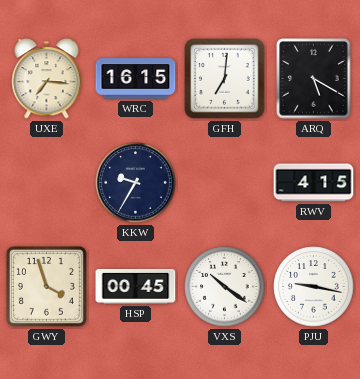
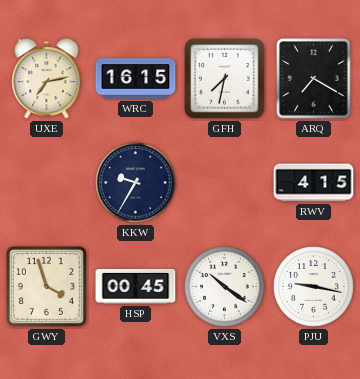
UXE: 7:16 -> 7:13
GFH: 7:01 -> 7:32
ARQ: 5:20 -> 7:20
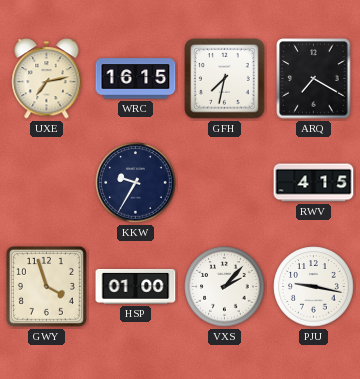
HSP: 00:45 -> 01:00
VXS: 10:21 -> 2:07
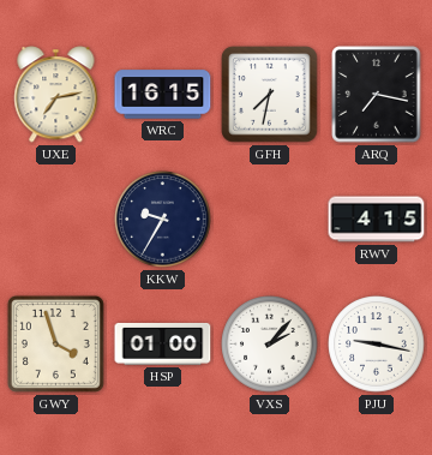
ARQ: 7:20 -> 7:17
